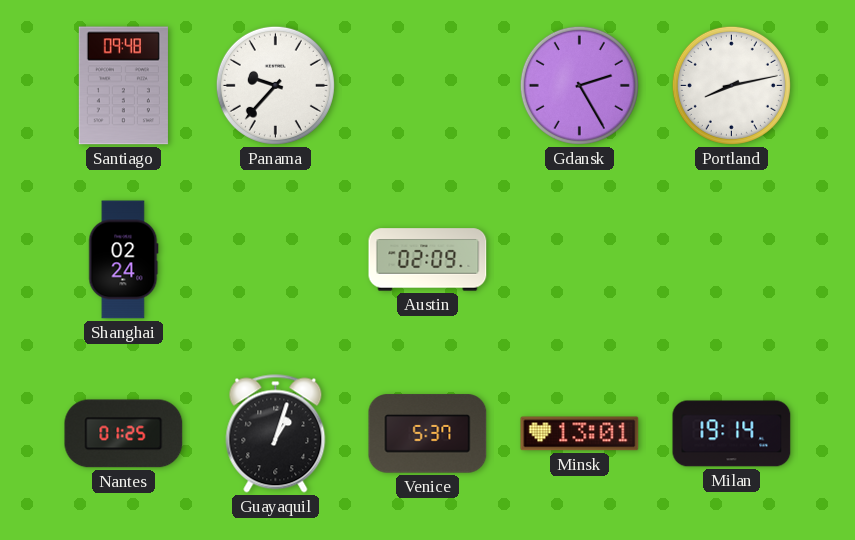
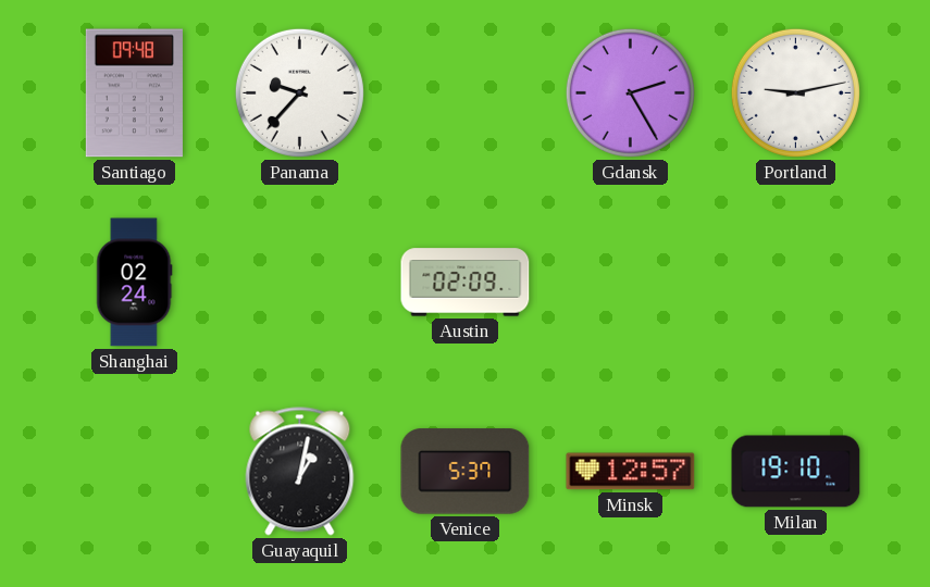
Portland: 8:13 -> 9:13
Nantes: 01:25 -> none
Guayaquil: 1:03 -> 1:02
Minsk: 13:01 -> 12:57
Milan: 19:14 -> 19:10
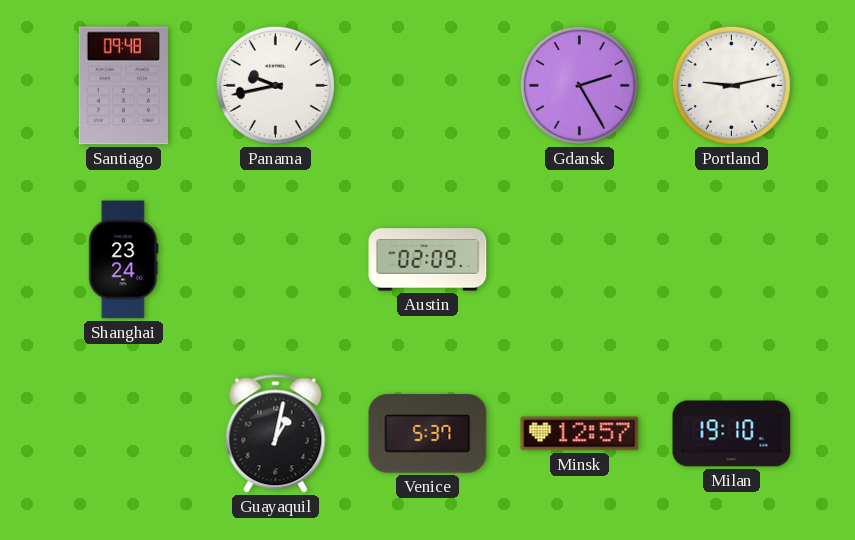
Panama: 9:37 -> 9:43
Shanghai: 02:24 -> 23:24
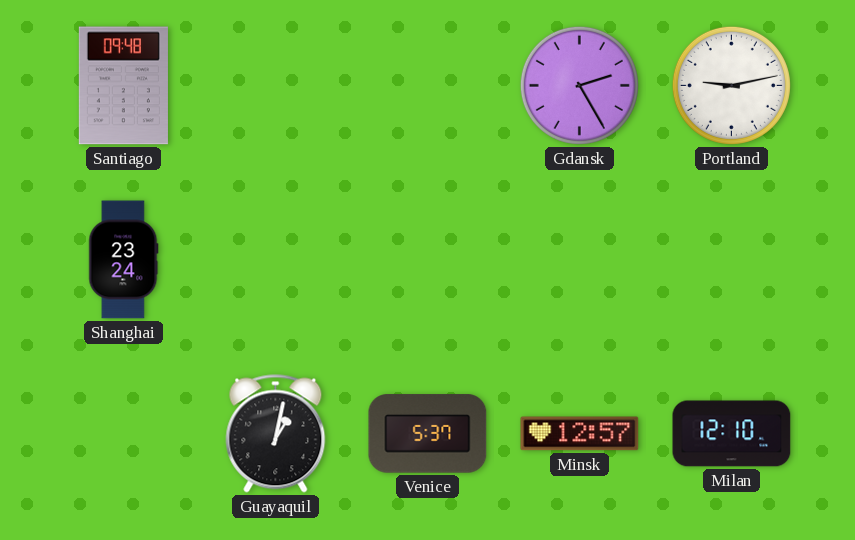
Panama: 9:43 -> none
Austin: 02:09 -> none
Milan: 19:10 -> 12:10
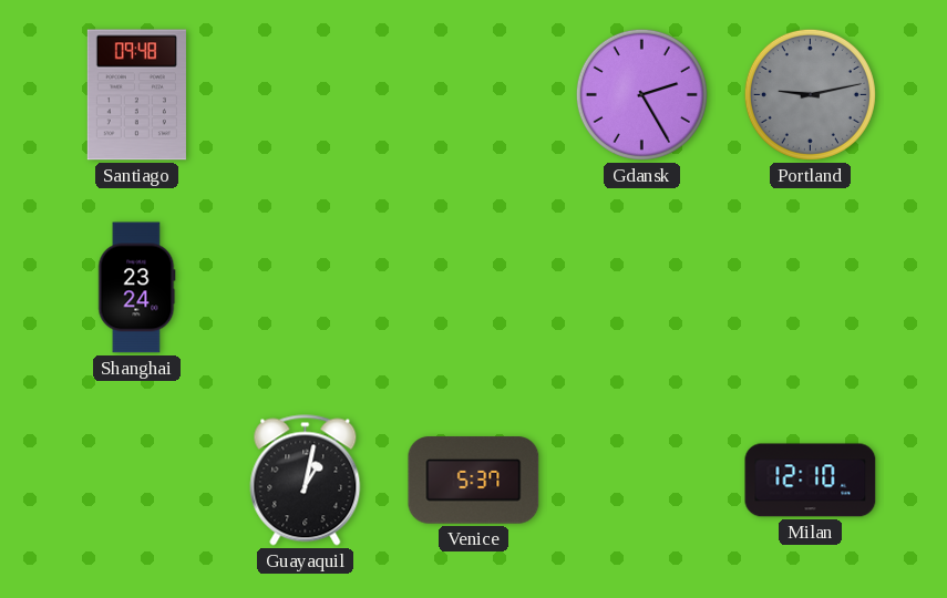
Portland dial: white -> grey
Minsk: 12:57 -> none
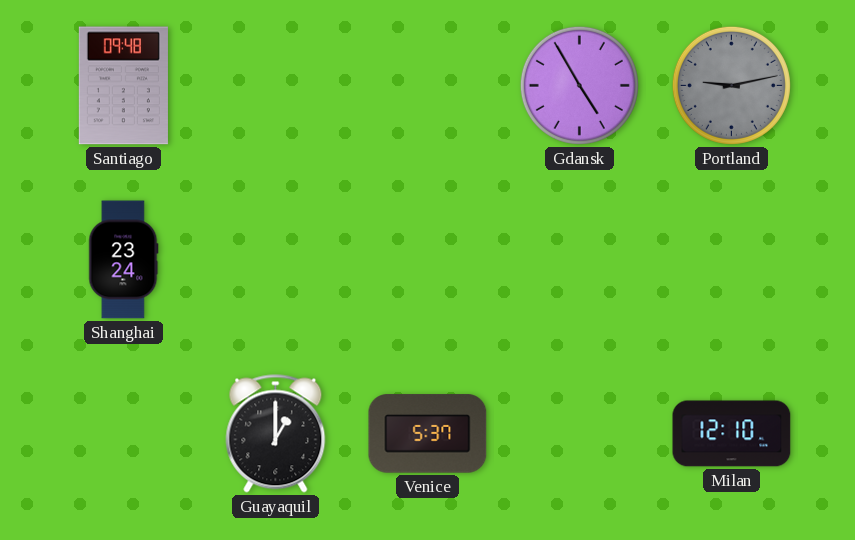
Gdansk: 2:25 -> 4:55
Guayaquil: 1:02 -> 1:00
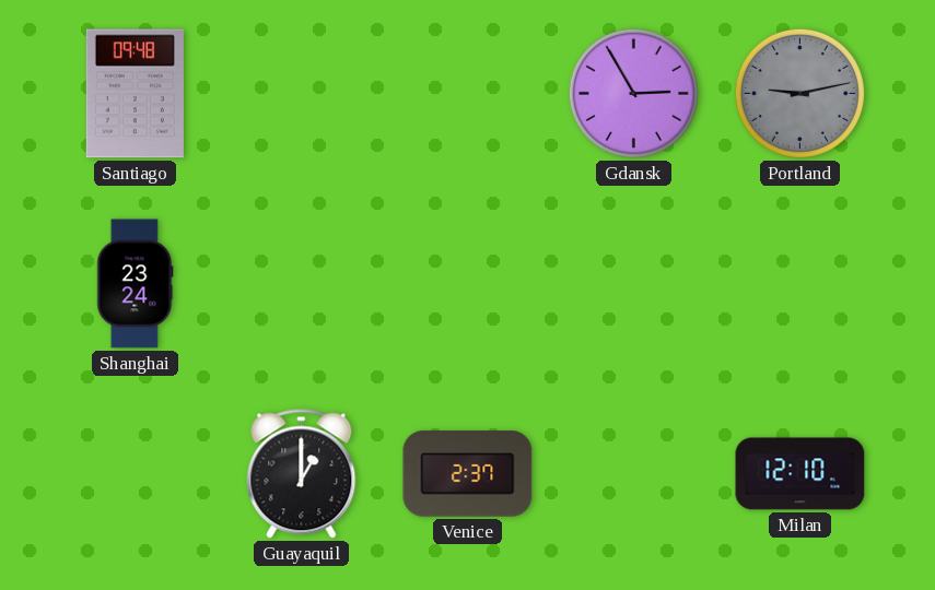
Gdansk: 4:55 -> 2:55
Venice: 5:37 -> 2:37
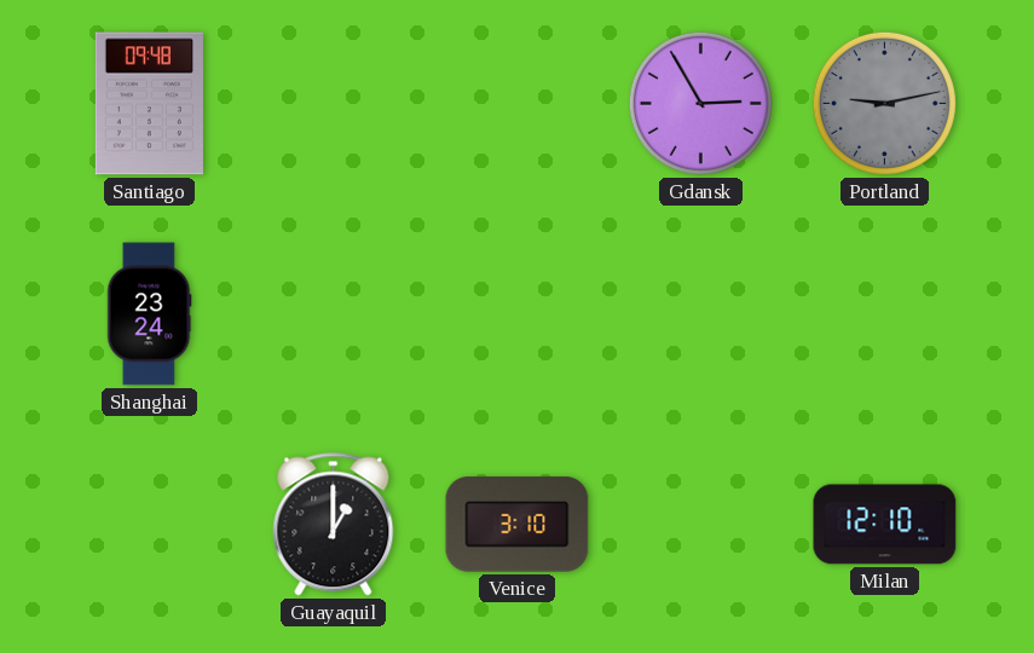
Venice: 2:37 -> 3:10
